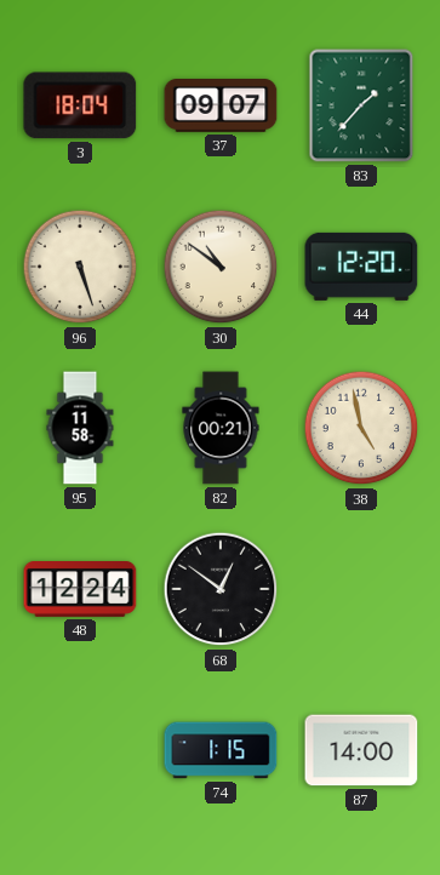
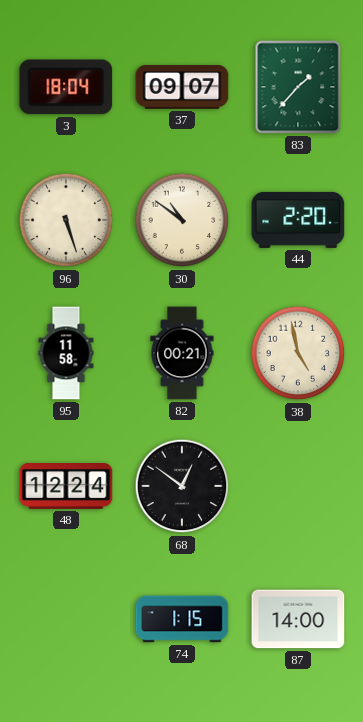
44: 12:20 -> 2:20
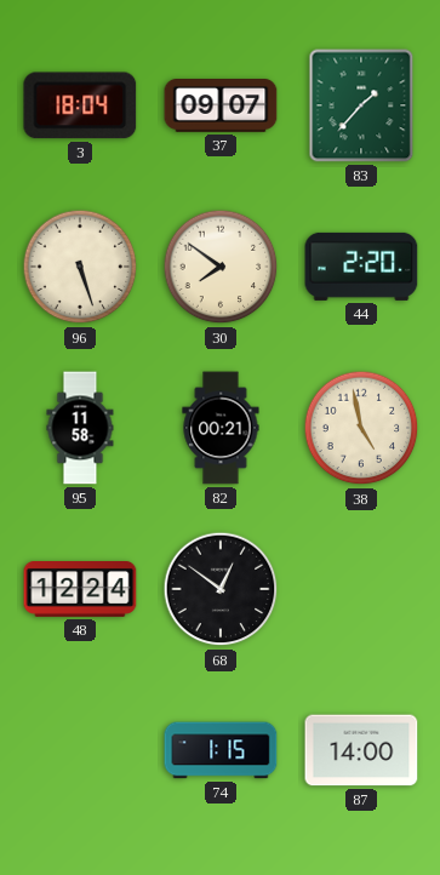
30: 10:51 -> 7:51
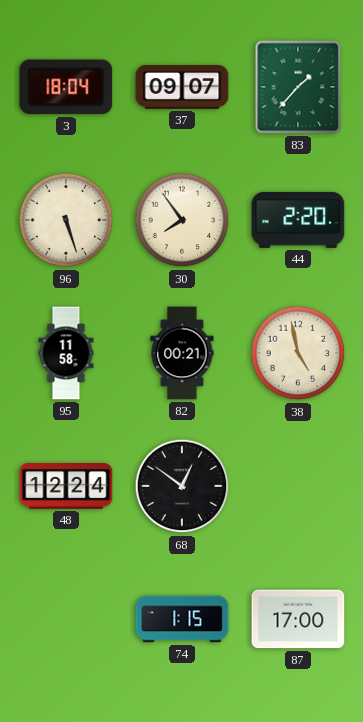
30: 7:51 -> 7:54
87: 14:00 -> 17:00
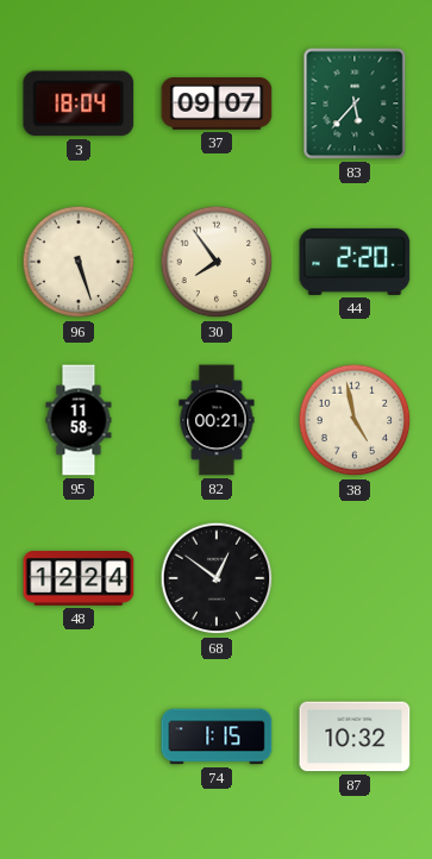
83: 1:37 -> 5:37
87: 17:00 -> 10:32
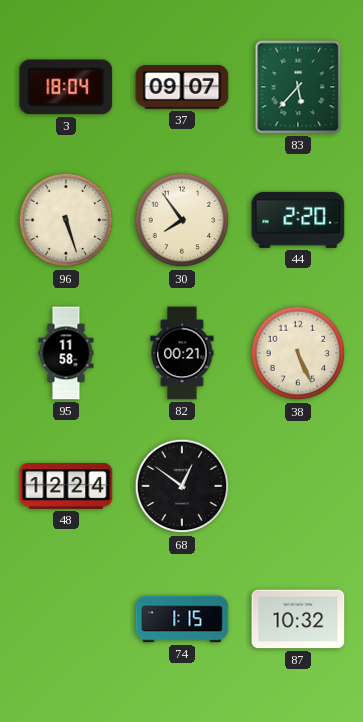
38: 4:58 -> 5:26
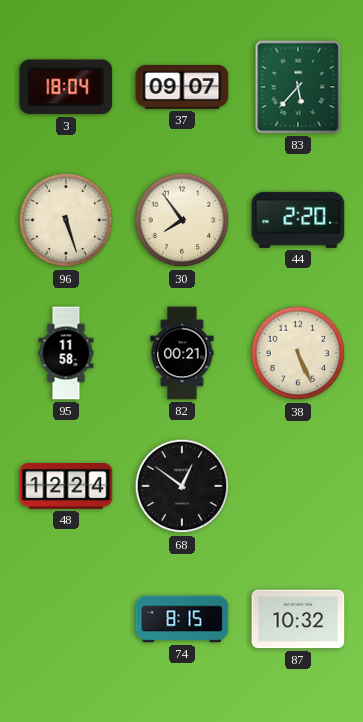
74: 1:15 -> 8:15
